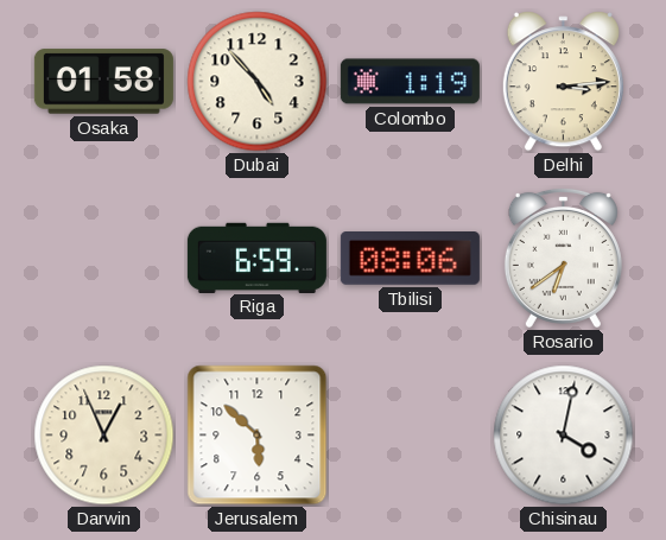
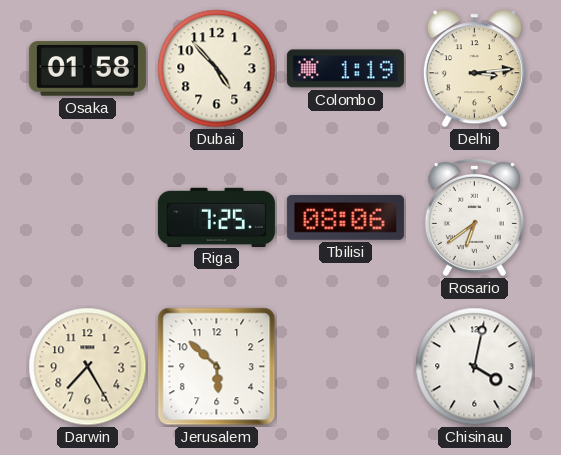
Riga: 6:59 -> 7:25
Darwin: 12:56 -> 7:25
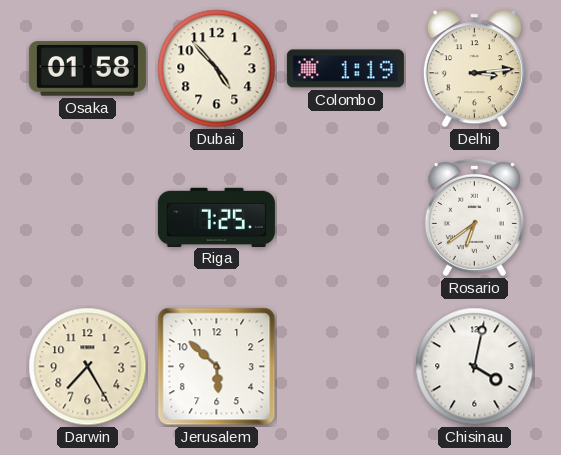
Tbilisi: 08:06 -> none
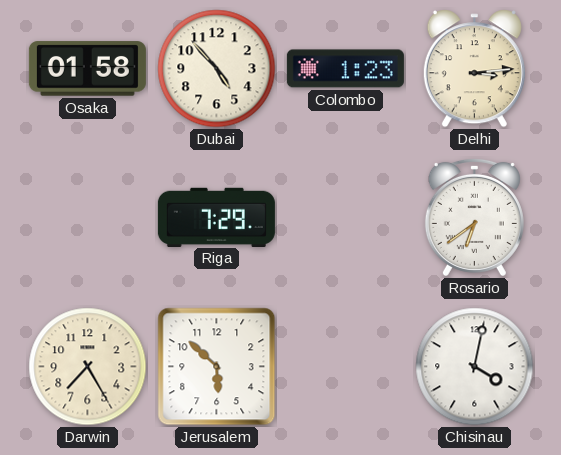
Colombo: 1:19 -> 1:23
Riga: 7:25 -> 7:29
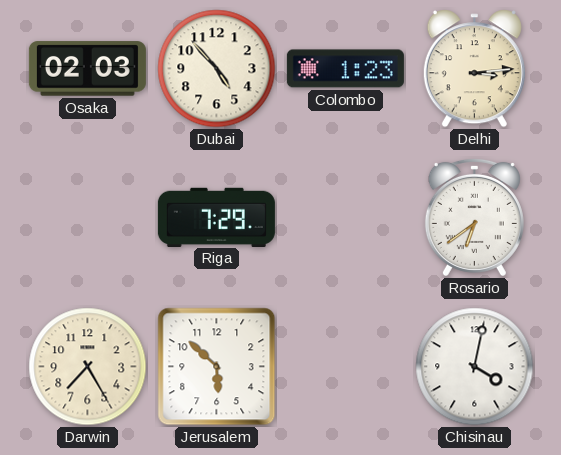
Osaka: 01:58 -> 02:03
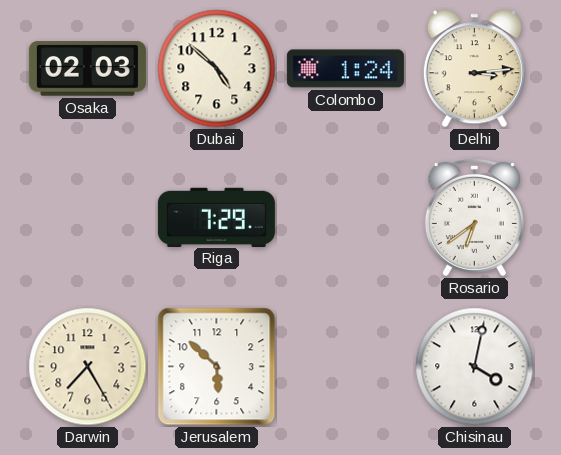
Dubai: 4:53 -> 4:52
Colombo: 1:23 -> 1:24
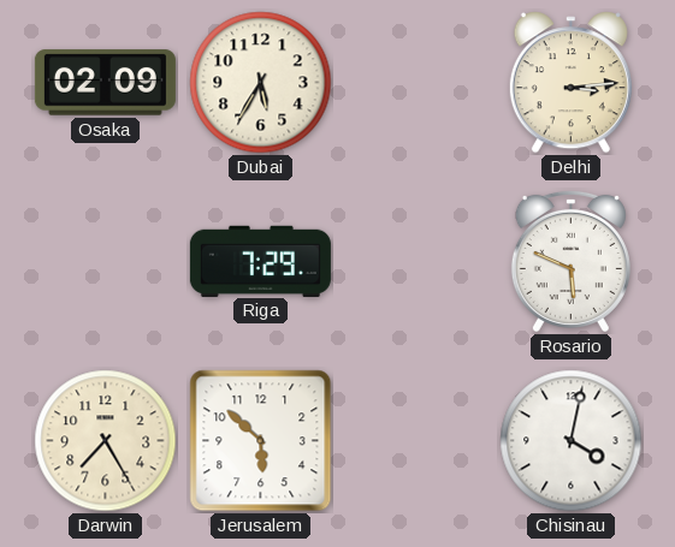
Osaka: 02:03 -> 02:09
Dubai: 4:52 -> 5:35
Colombo: 1:24 -> none
Rosario: 6:39 -> 5:49
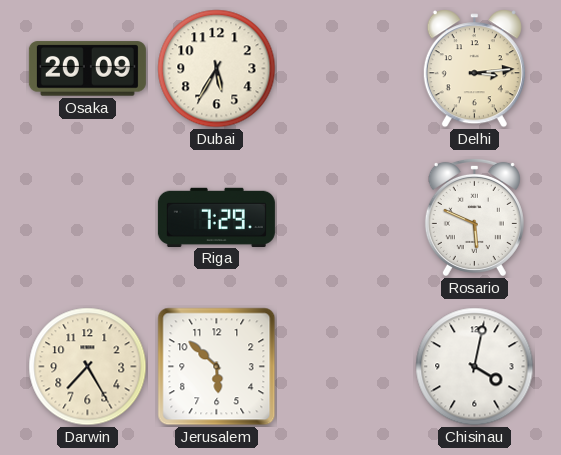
Osaka: 02:09 -> 20:09
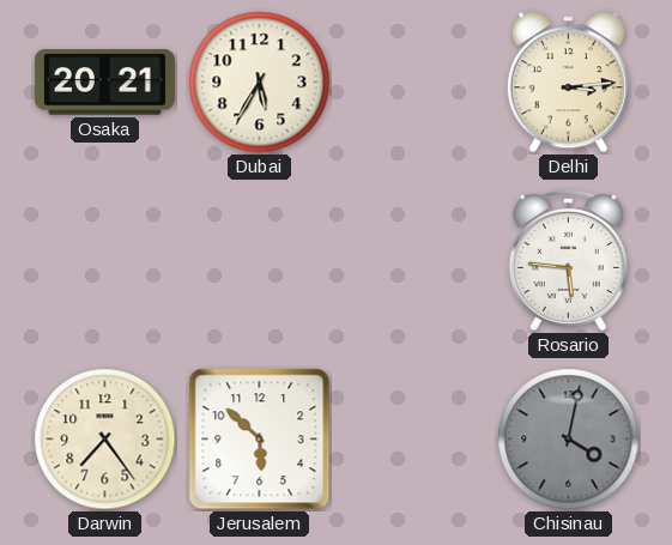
Osaka: 20:09 -> 20:21
Riga: 7:29 -> none
Rosario: 5:49 -> 5:46
Darwin: 7:25 -> 7:24
Chisinau dial: white -> grey
